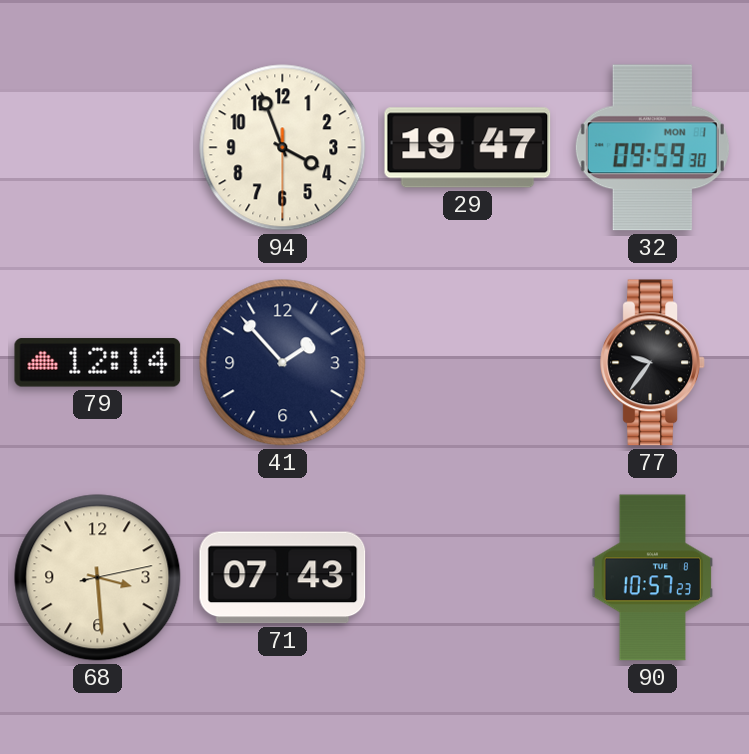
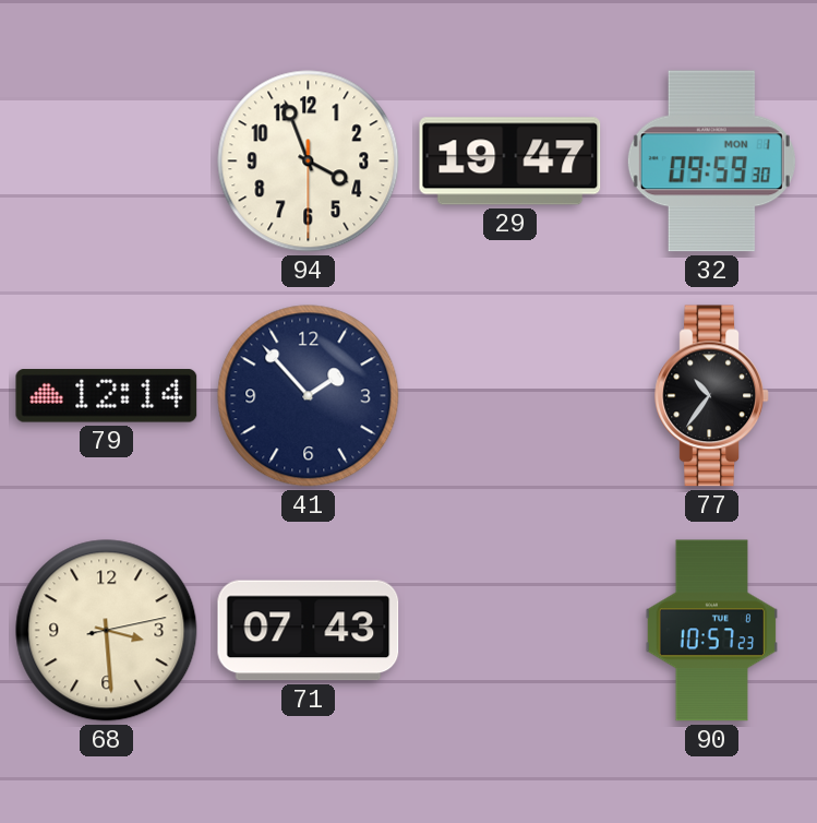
77: 9:36 -> 10:36
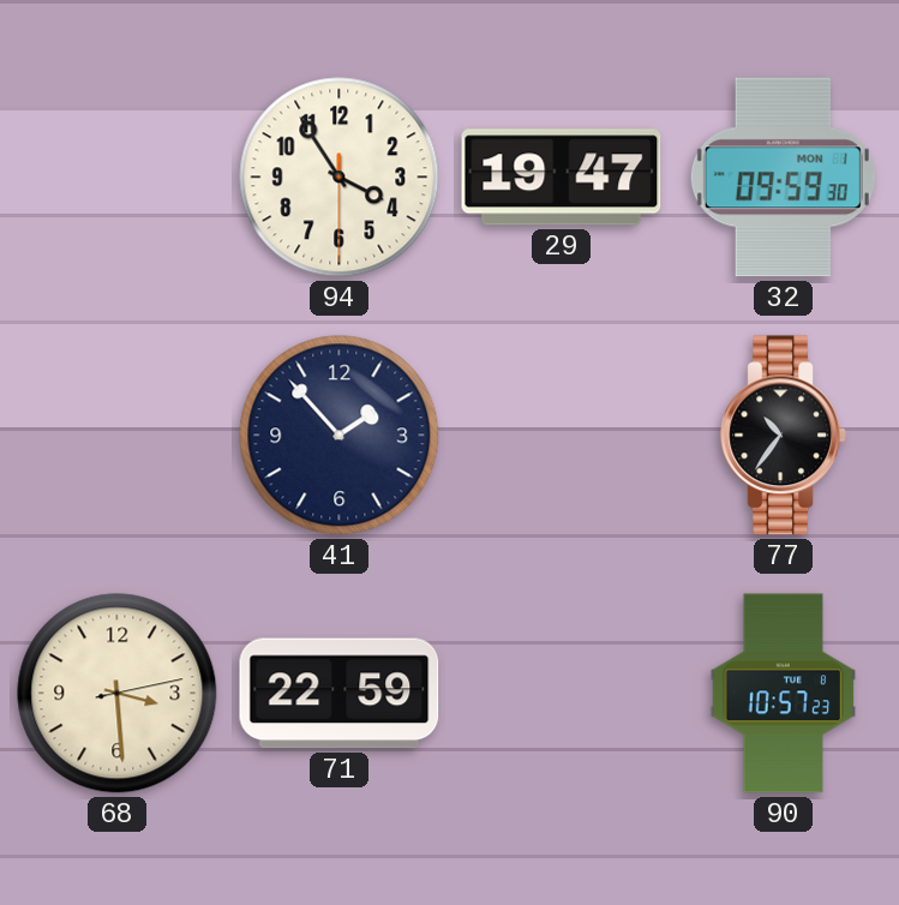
94: 3:56 -> 3:54
79: 12:14 -> none
71: 07:43 -> 22:59
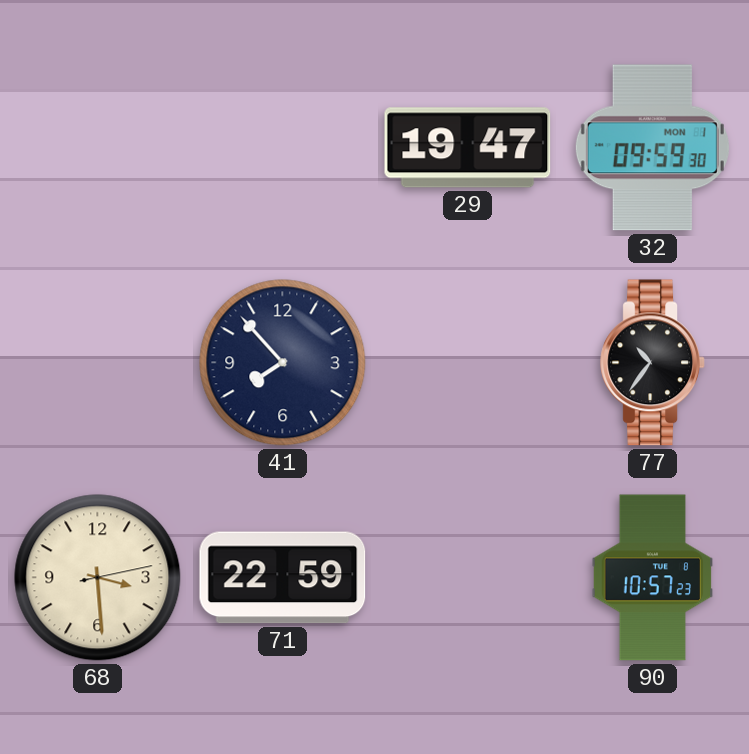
94: 3:54 -> none
41: 1:53 -> 7:53
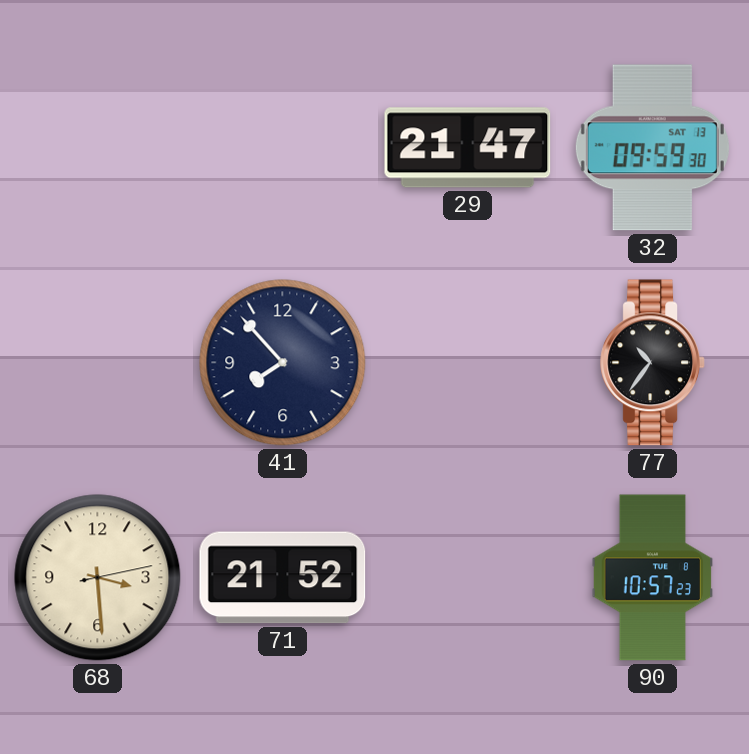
29: 19:47 -> 21:47
32 date: MON 1 -> SAT 13
71: 22:59 -> 21:52
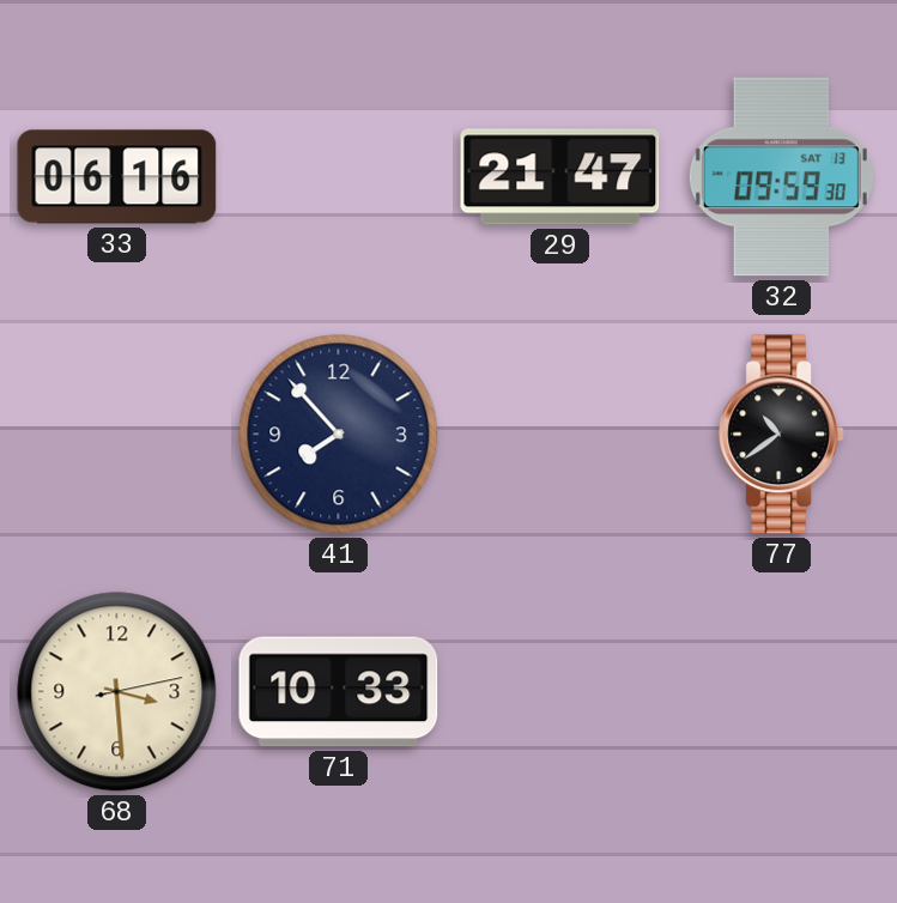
33: none -> 06:16
77: 10:36 -> 10:39
71: 21:52 -> 10:33
90: 10:57 -> none
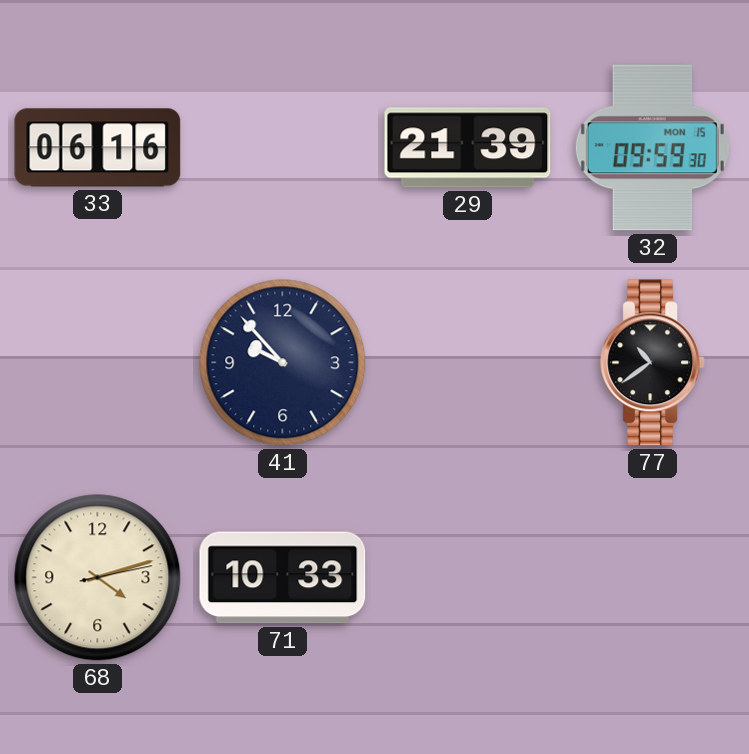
29: 21:47 -> 21:39
32 date: SAT 13 -> MON 15
41: 7:53 -> 9:53
68: 3:29 -> 4:12
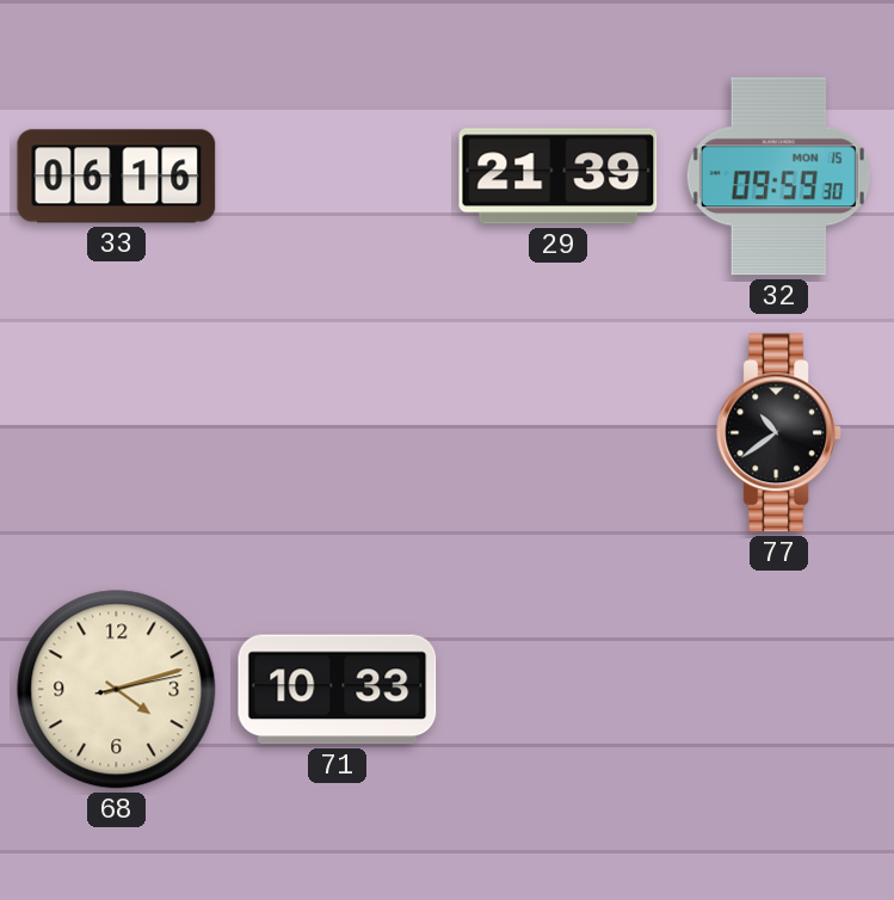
41: 9:53 -> none
